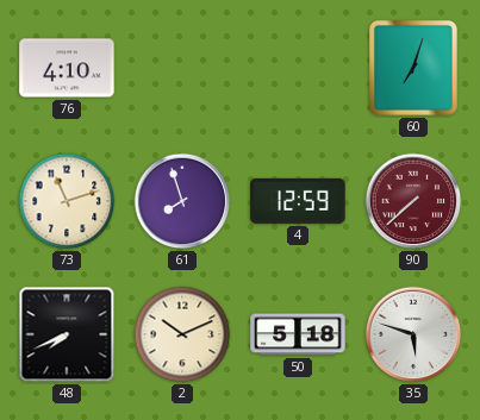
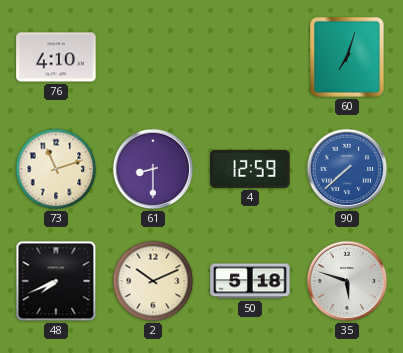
61: 7:57 -> 8:30
90 dial: burgundy -> blue
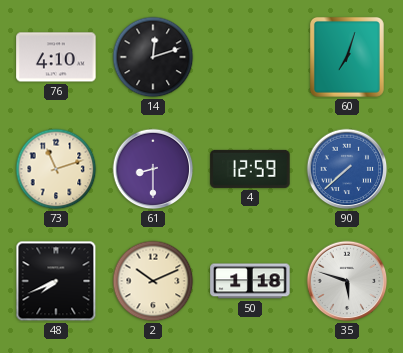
14: none -> 12:12
50: 5:18 -> 1:18
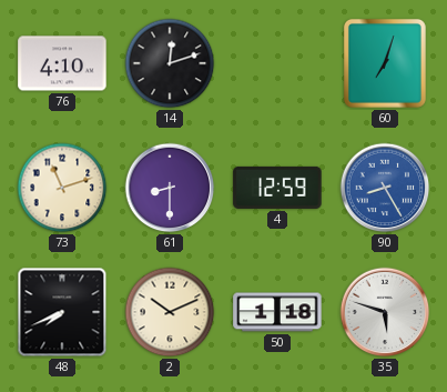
90: 7:38 -> 8:25
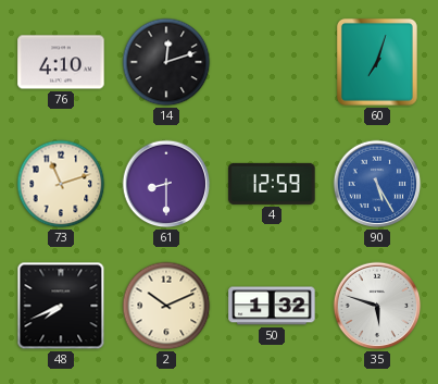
90: 8:25 -> 5:25
50: 1:18 -> 1:32
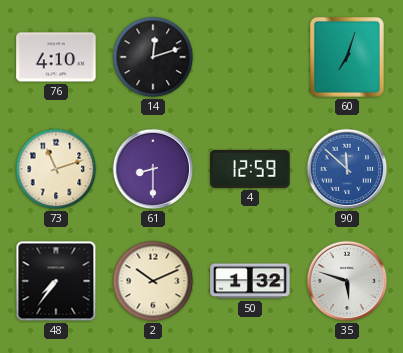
90: 5:25 -> 11:52
48: 7:41 -> 7:36
